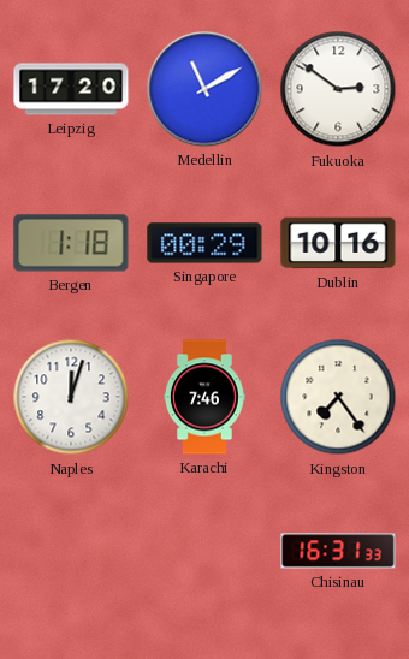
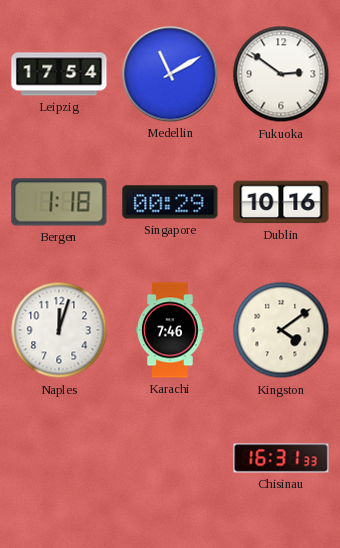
Leipzig: 17:20 -> 17:54
Kingston: 7:24 -> 4:09
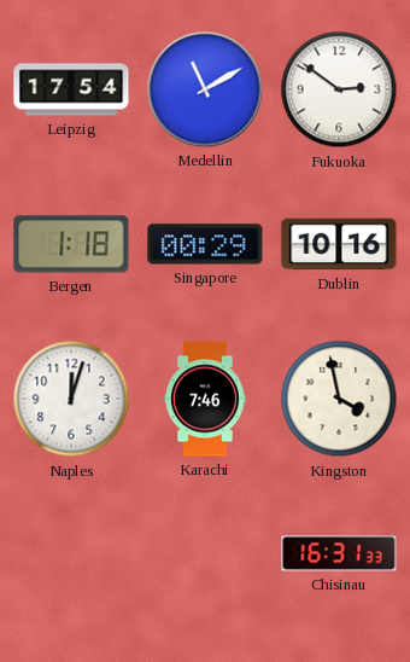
Kingston: 4:09 -> 3:58
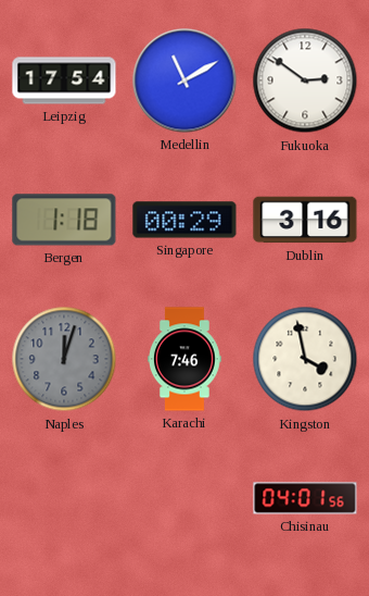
Dublin: 10:16 -> 3:16
Naples dial: white -> grey
Chisinau: 16:31 -> 04:01
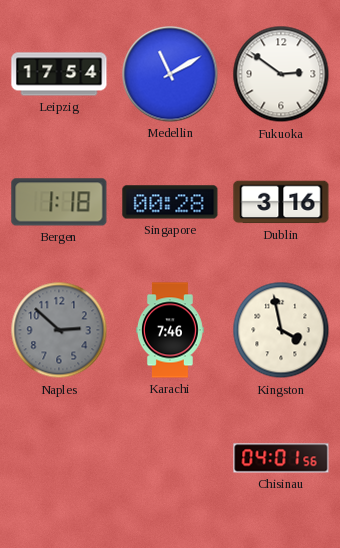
Singapore: 00:29 -> 00:28
Naples: 12:03 -> 2:52
